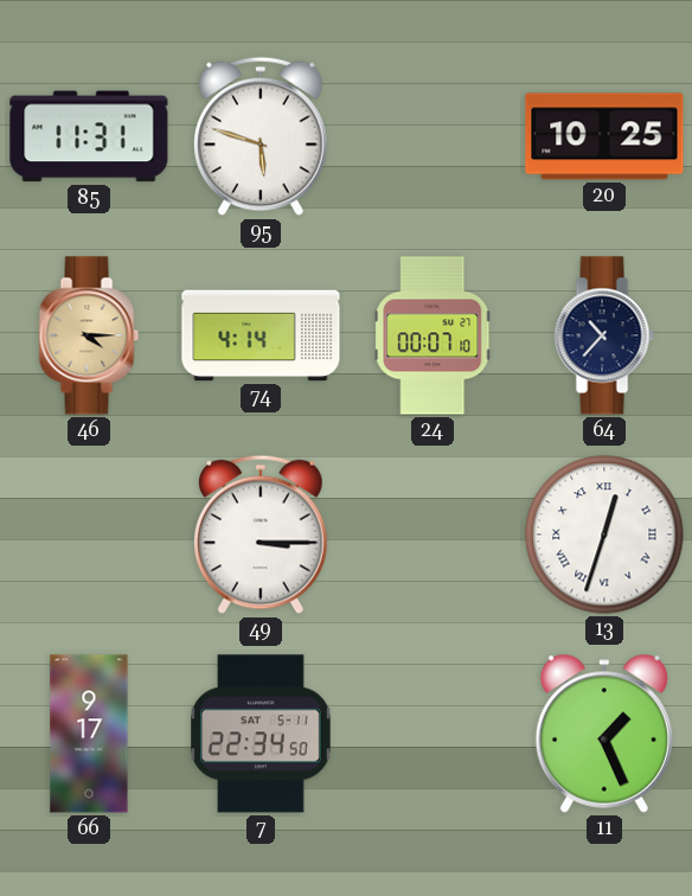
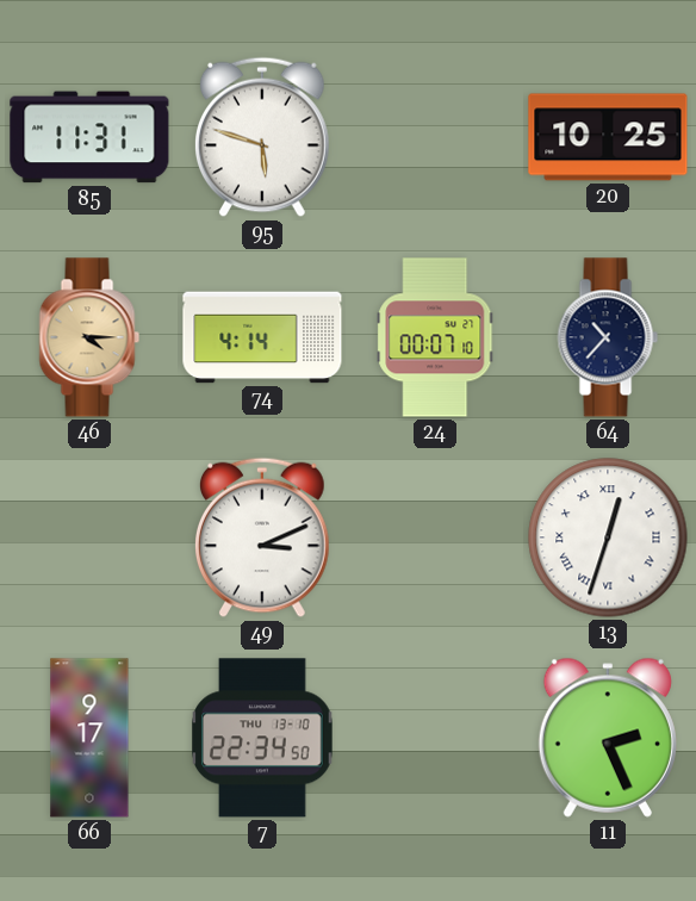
49: 3:15 -> 3:11
7 date: SAT 5-11 -> THU 13-10
11: 1:26 -> 2:26
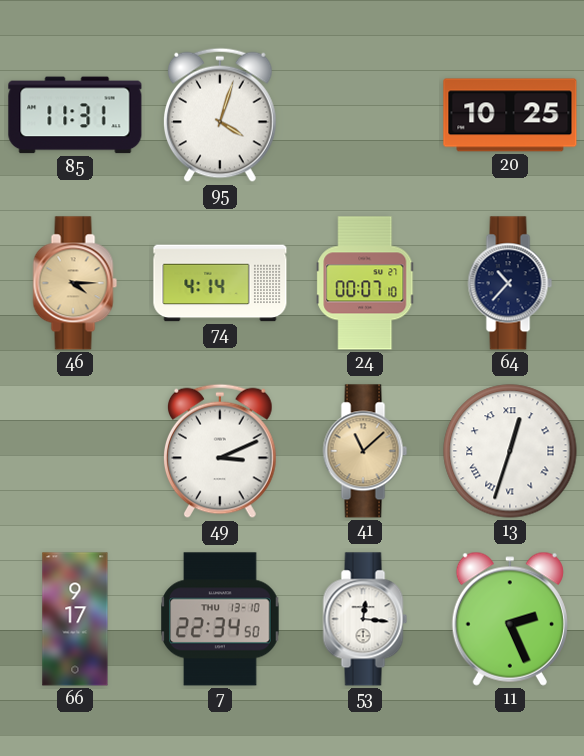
95: 5:48 -> 4:03
41: none -> 11:08
53: none -> 12:16
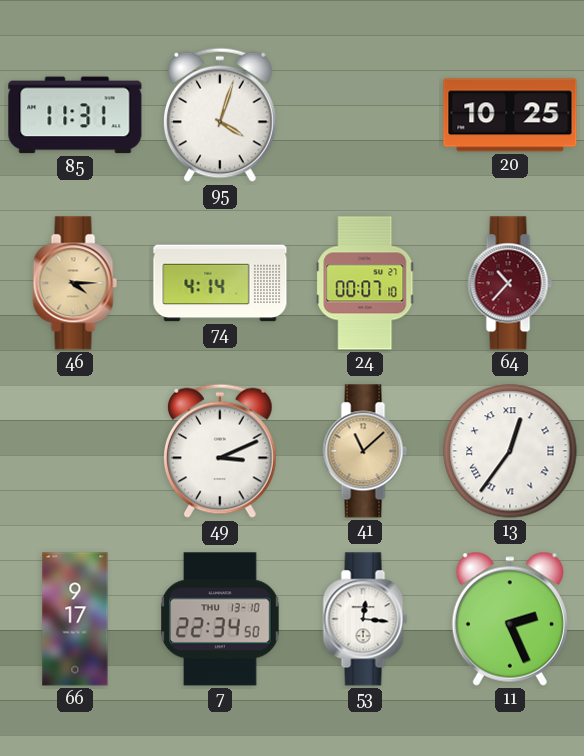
64 dial: navy -> burgundy
13: 12:33 -> 12:36
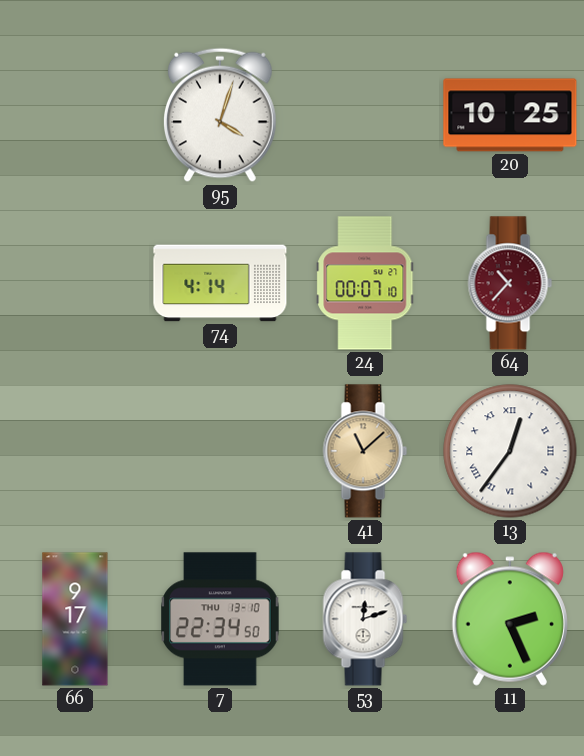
85: 11:31 -> none
46: 4:15 -> none
49: 3:11 -> none
53: 12:16 -> 12:12
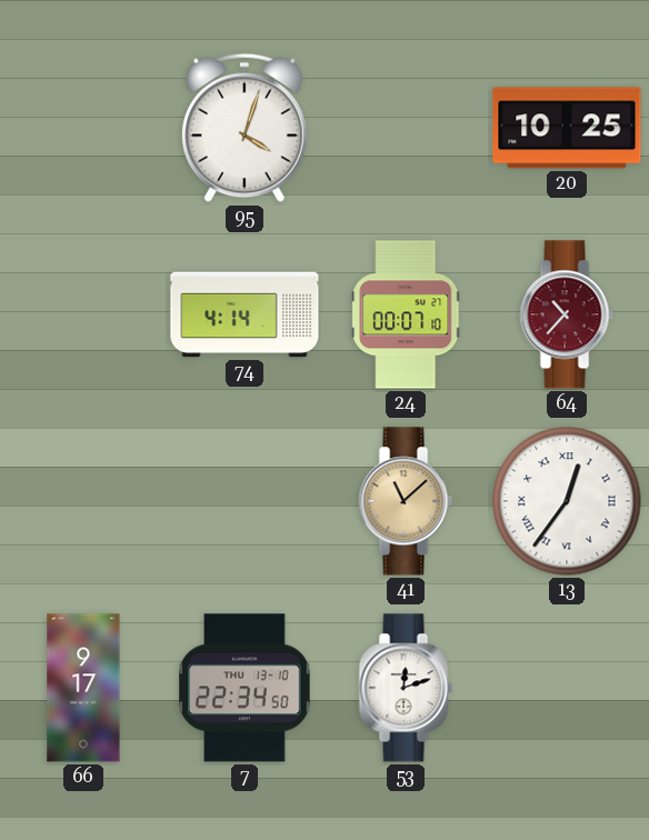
11: 2:26 -> none
